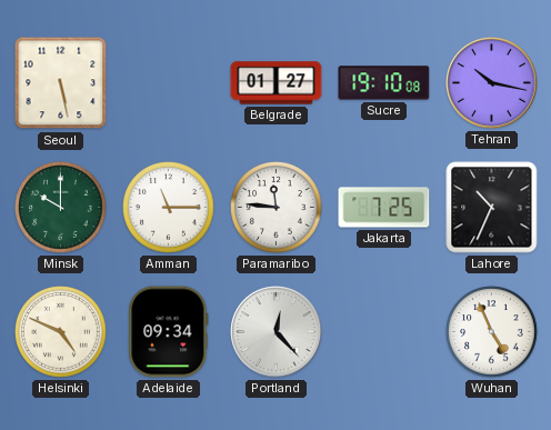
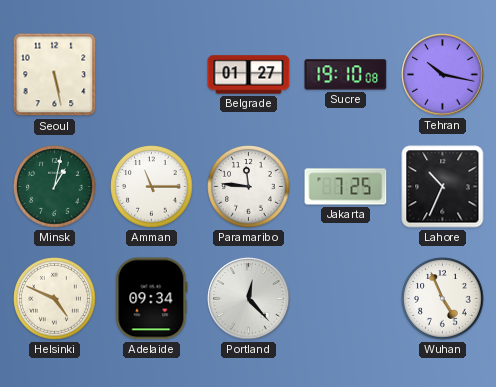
Minsk: 10:00 -> 1:02
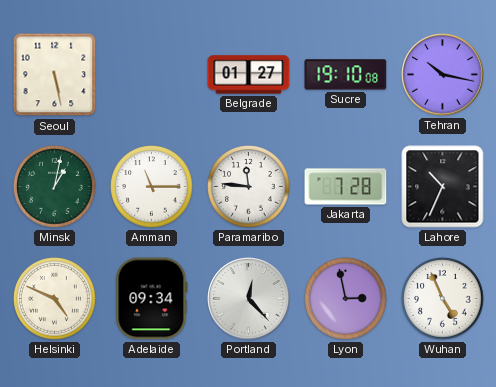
Jakarta: 7:25 -> 7:28
Lyon: none -> 2:58
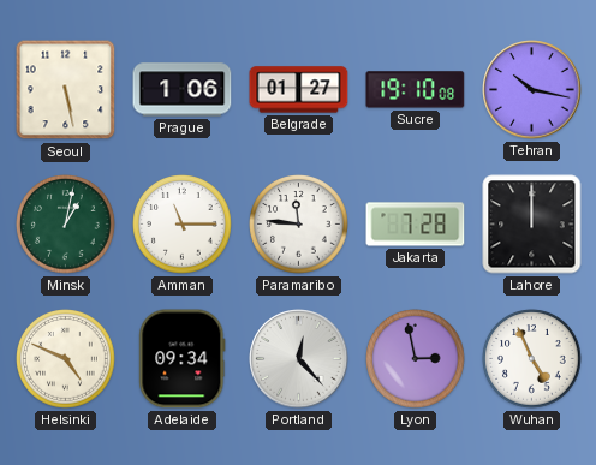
Prague: none -> 1:06
Lahore: 10:34 -> 12:00
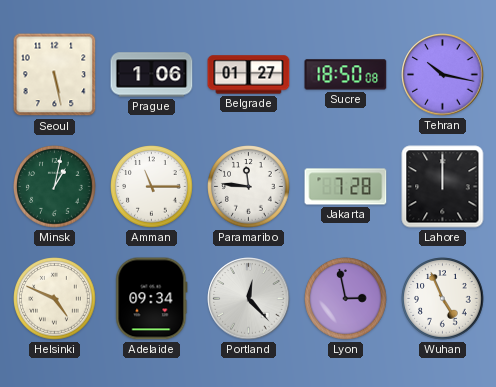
Sucre: 19:10 -> 18:50
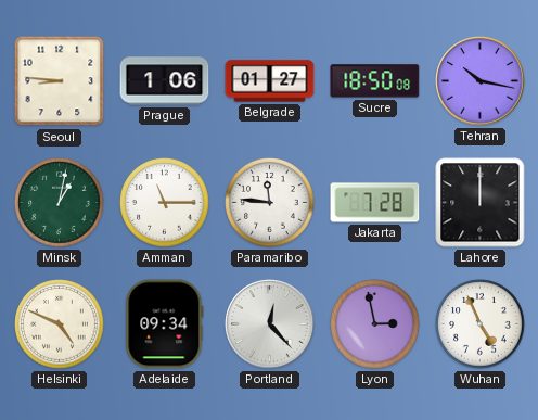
Seoul: 5:28 -> 8:46
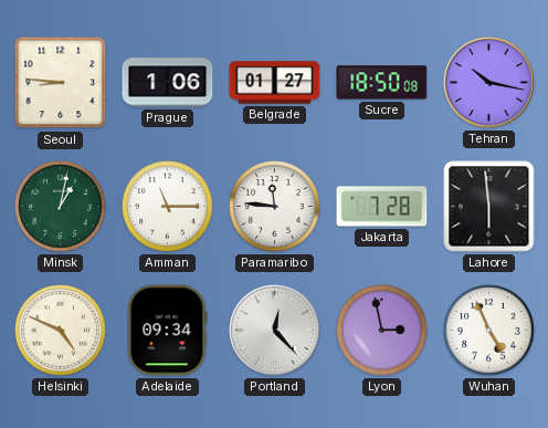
Lahore: 12:00 -> 5:59
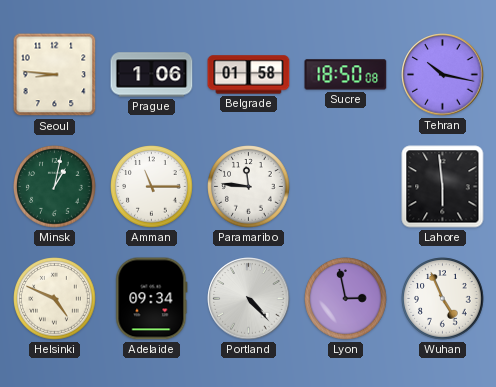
Belgrade: 01:27 -> 01:58
Jakarta: 7:28 -> none
Portland: 12:23 -> 4:23
